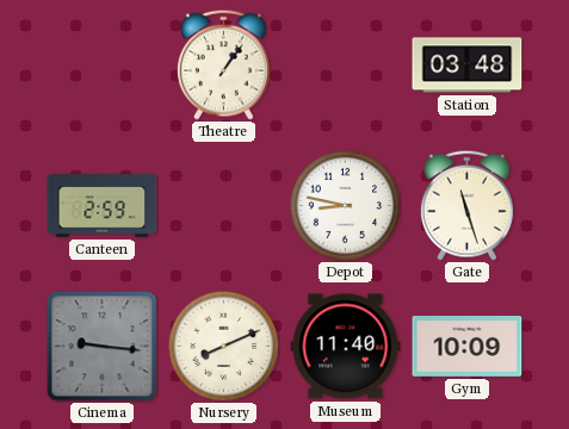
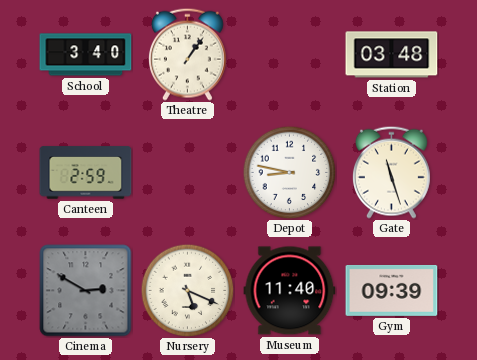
School: none -> 3:40
Cinema: 9:16 -> 2:50
Nursery: 8:11 -> 5:19
Gym: 10:09 -> 09:39
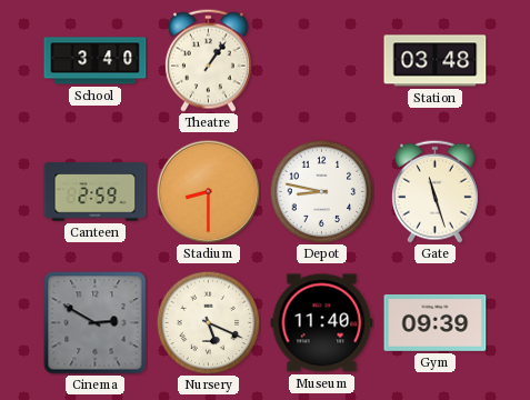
Stadium: none -> 8:30
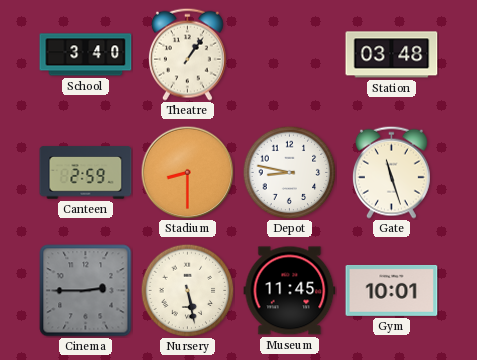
Cinema: 2:50 -> 2:45
Nursery: 5:19 -> 5:28
Museum: 11:40 -> 11:45
Gym: 09:39 -> 10:01
